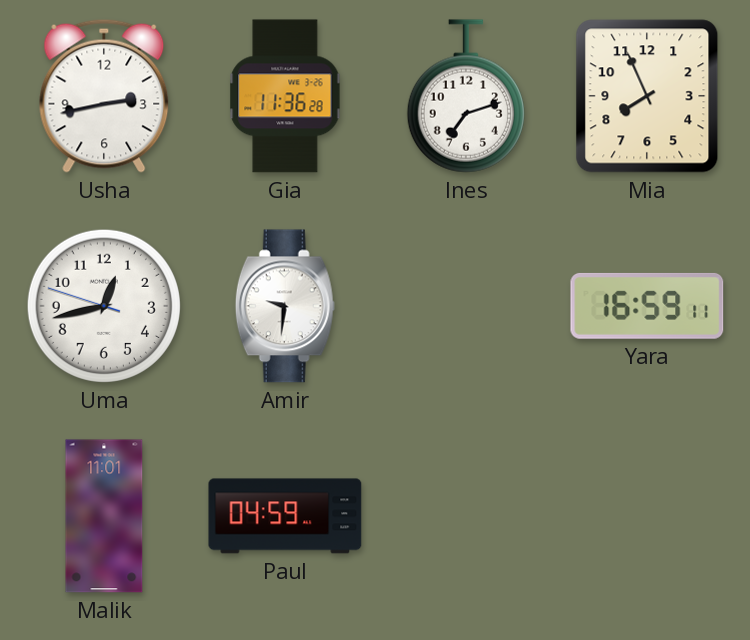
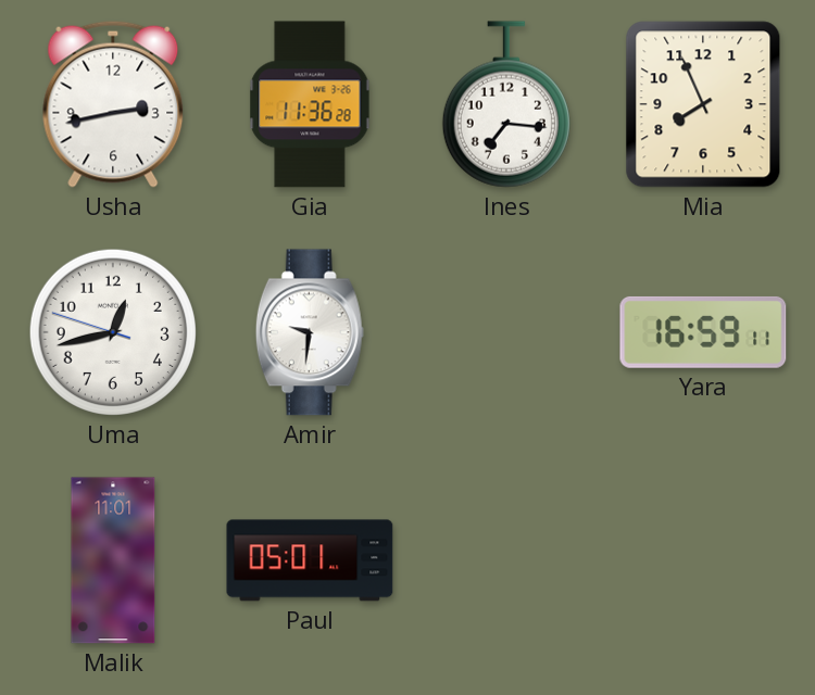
Ines: 7:12 -> 7:16
Paul: 04:59 -> 05:01
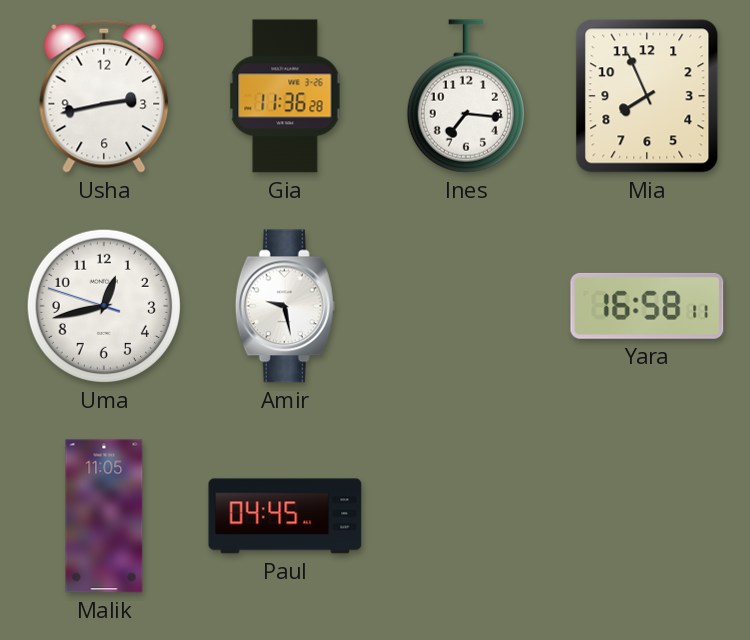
Amir: 9:31 -> 9:28
Yara: 16:59 -> 16:58
Malik: 11:01 -> 11:05
Paul: 05:01 -> 04:45
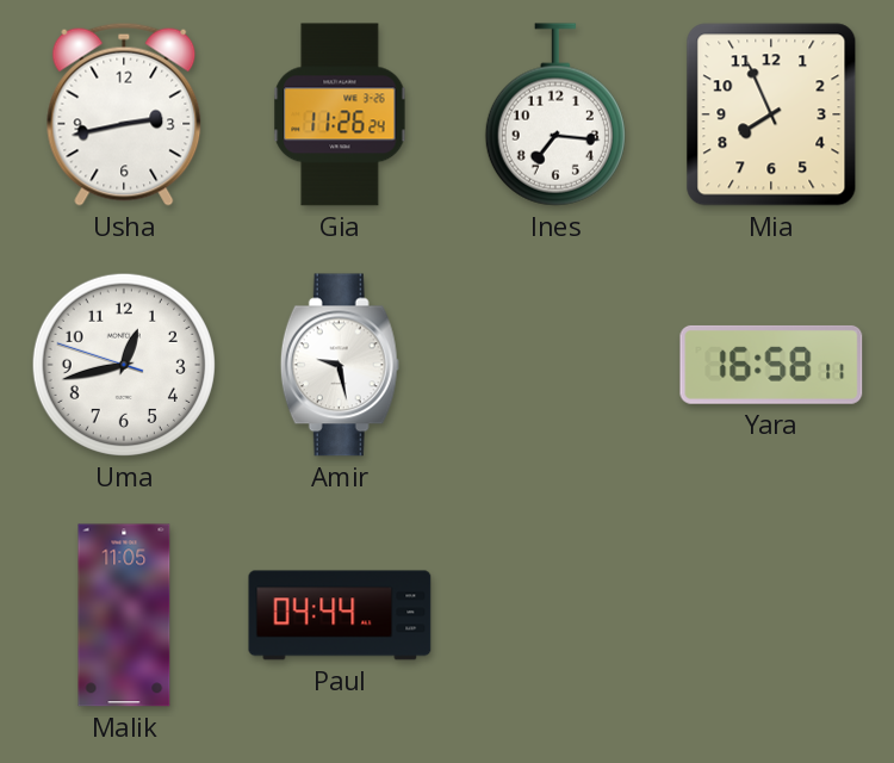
Gia: 11:36 -> 11:26
Paul: 04:45 -> 04:44
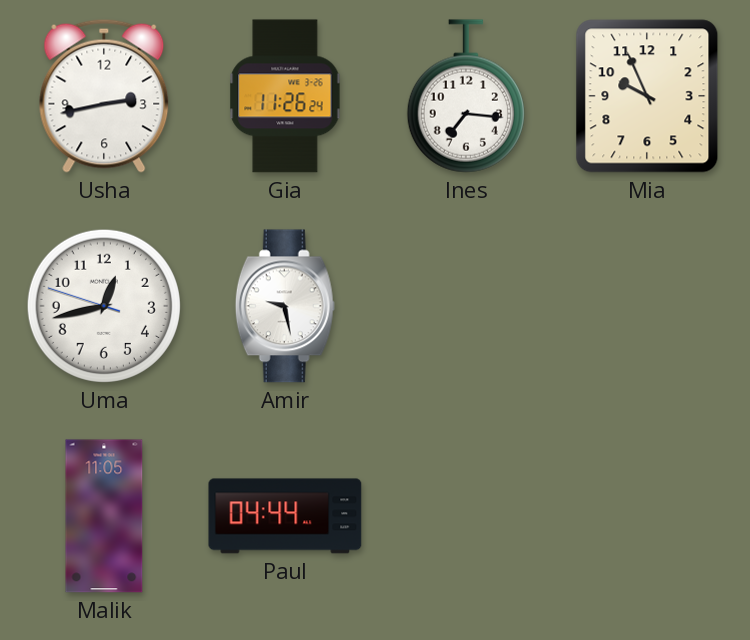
Mia: 7:56 -> 9:56
Yara: 16:58 -> none
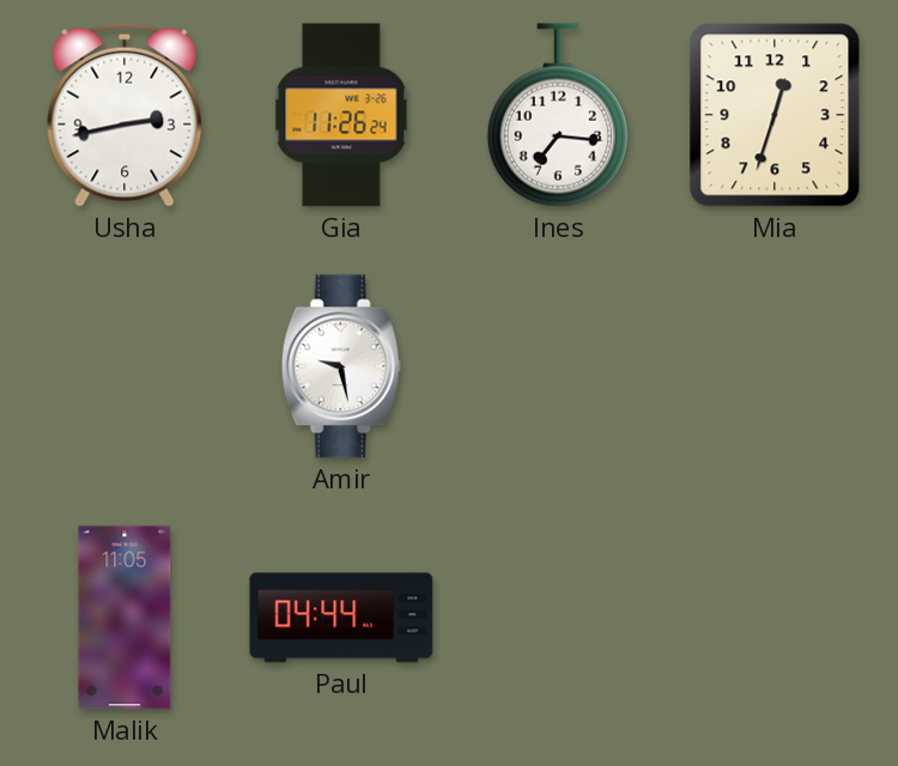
Mia: 9:56 -> 12:33
Uma: 12:42 -> none
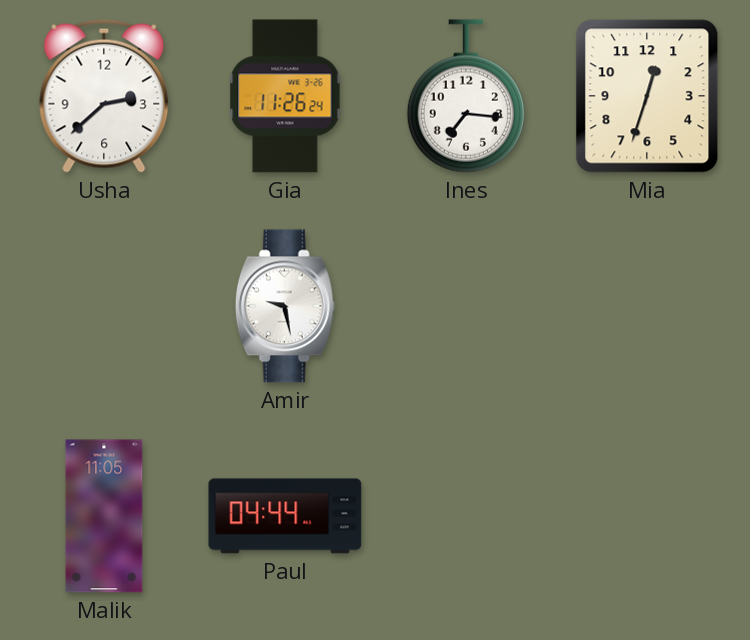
Usha: 2:43 -> 2:38
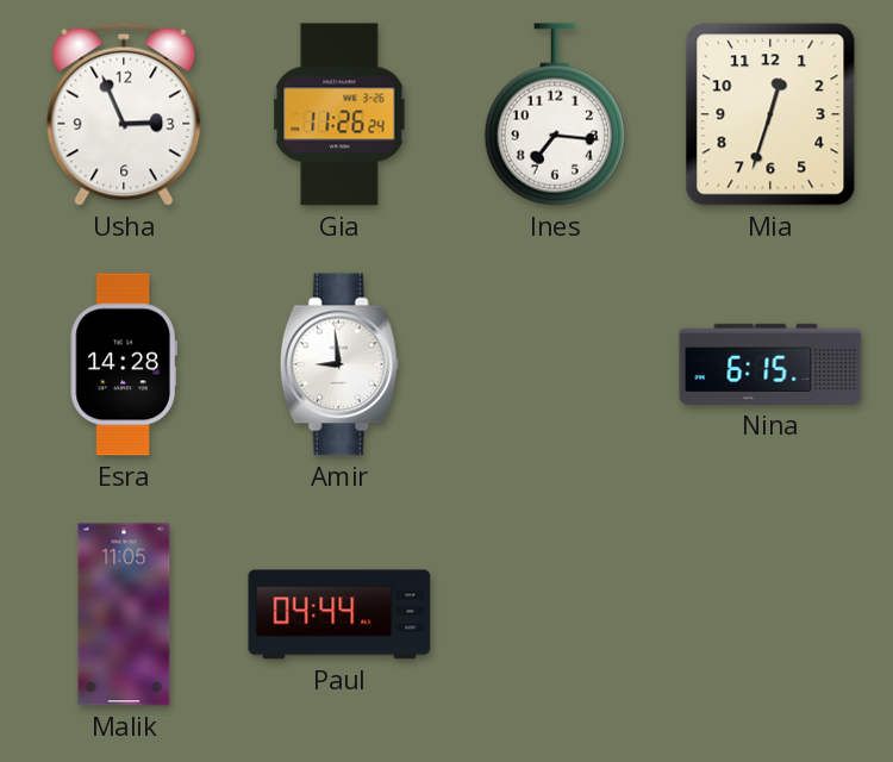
Usha: 2:38 -> 2:56
Esra: none -> 14:28
Amir: 9:28 -> 8:59
Nina: none -> 6:15
